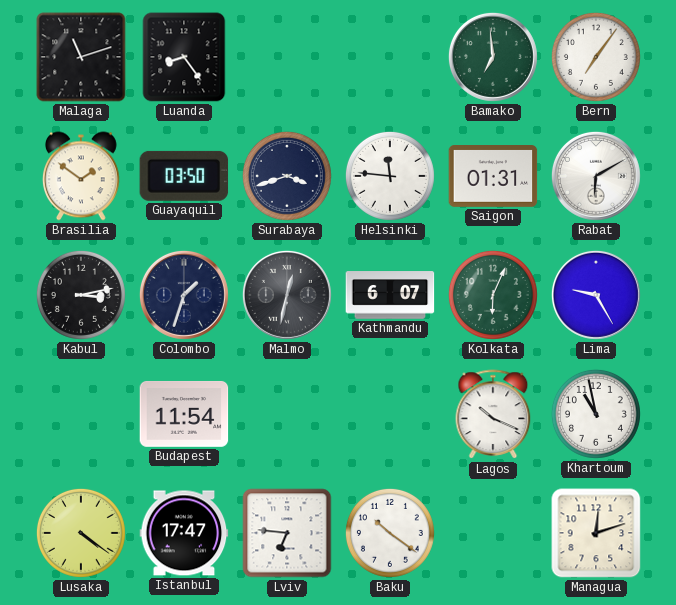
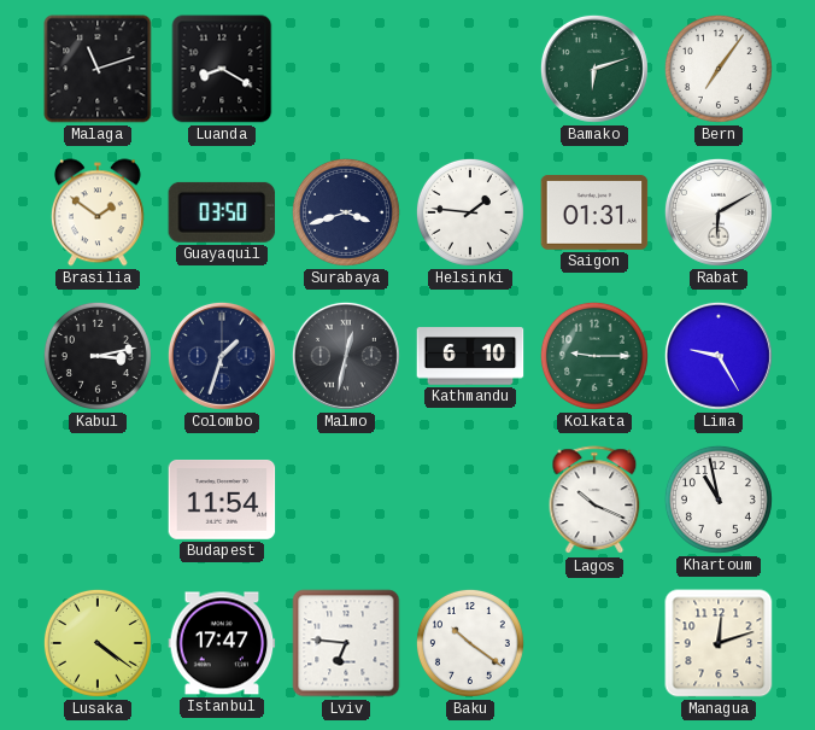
Luanda: 8:24 -> 8:20
Bamako: 6:59 -> 6:12
Helsinki: 11:46 -> 1:46
Kathmandu: 6:07 -> 6:10
Kolkata: 6:04 -> 9:15
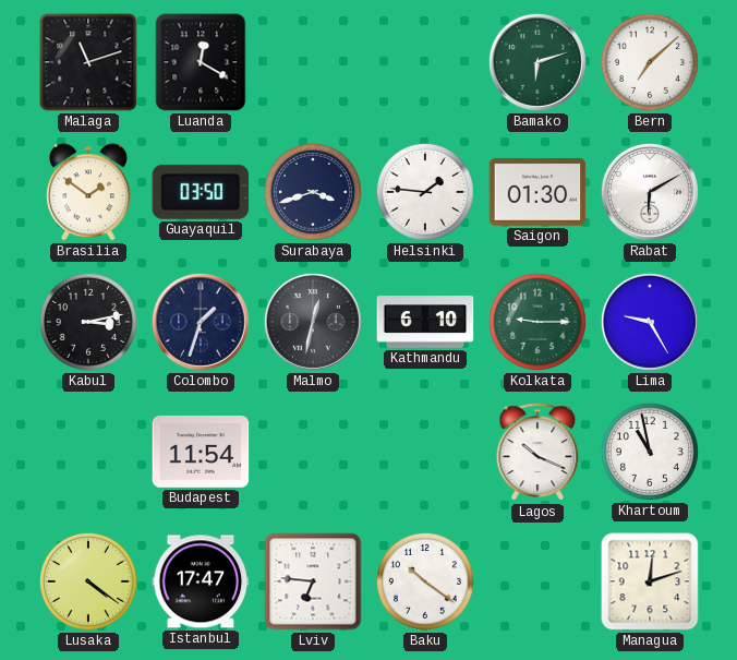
Luanda: 8:20 -> 12:20
Bern: 7:06 -> 7:08
Saigon: 01:31 -> 01:30
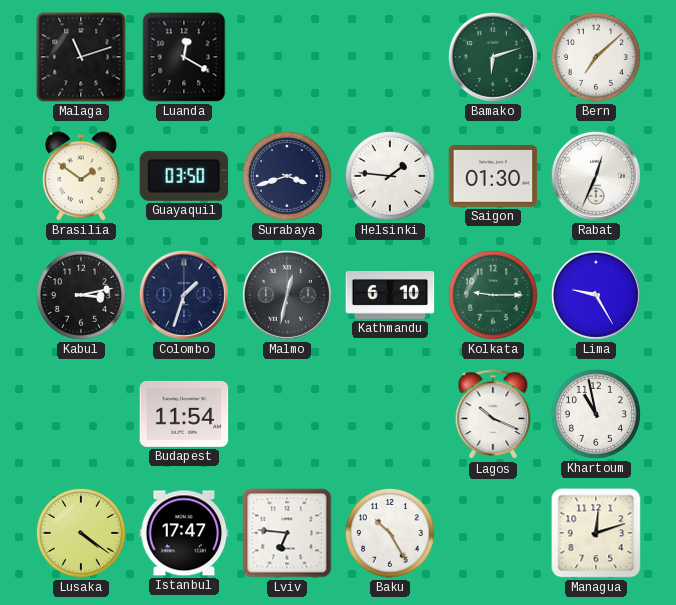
Rabat: 6:10 -> 12:34
Baku: 10:21 -> 10:25
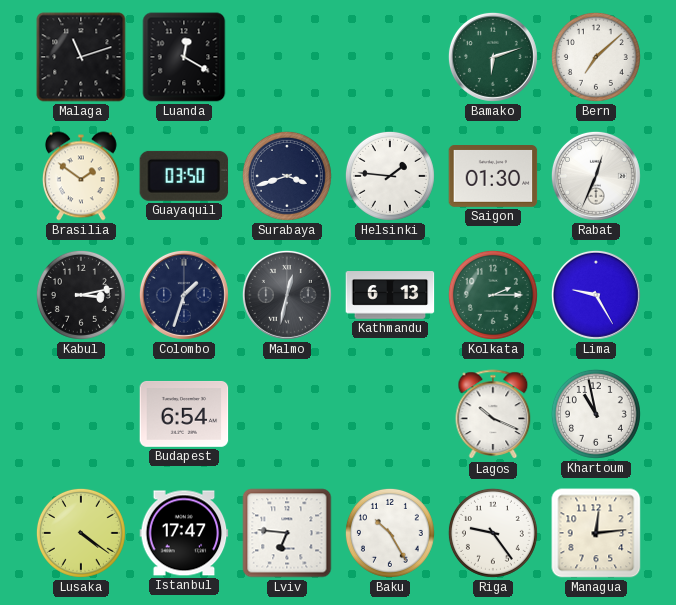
Kathmandu: 6:10 -> 6:13
Kolkata: 9:15 -> 2:15
Budapest: 11:54 -> 6:54
Riga: none -> 9:24
Managua: 12:12 -> 12:14
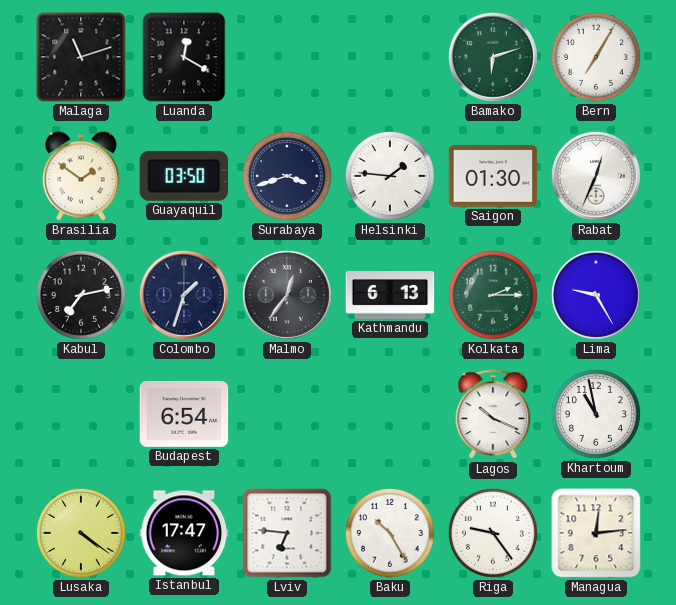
Bern: 7:08 -> 7:05
Kabul: 3:13 -> 7:13
Malmo: 12:32 -> 12:36
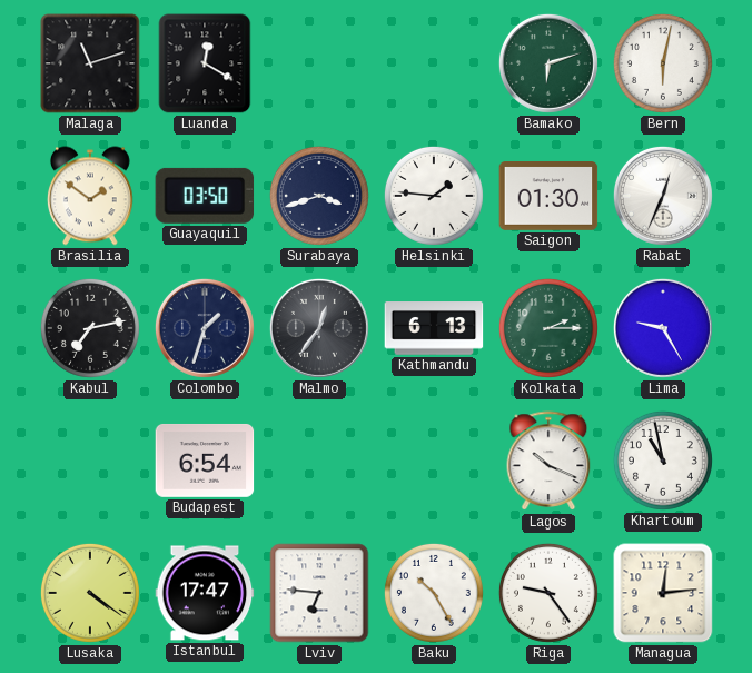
Bern: 7:05 -> 6:02
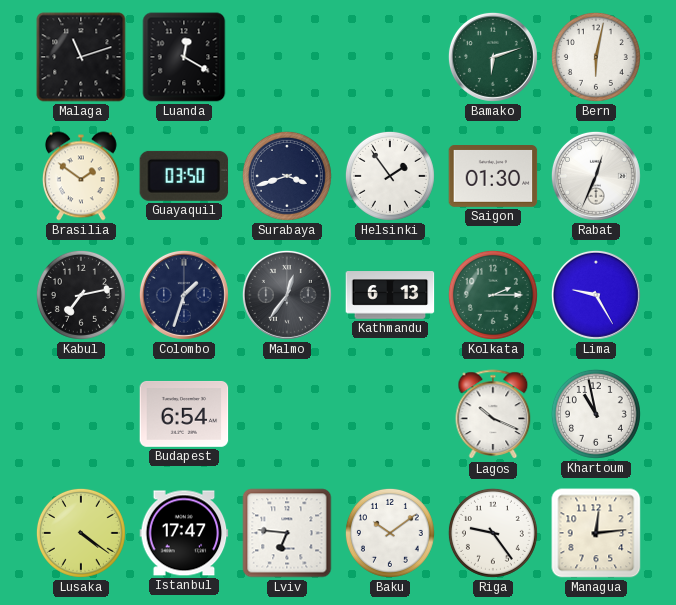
Helsinki: 1:46 -> 1:54
Baku: 10:25 -> 10:09
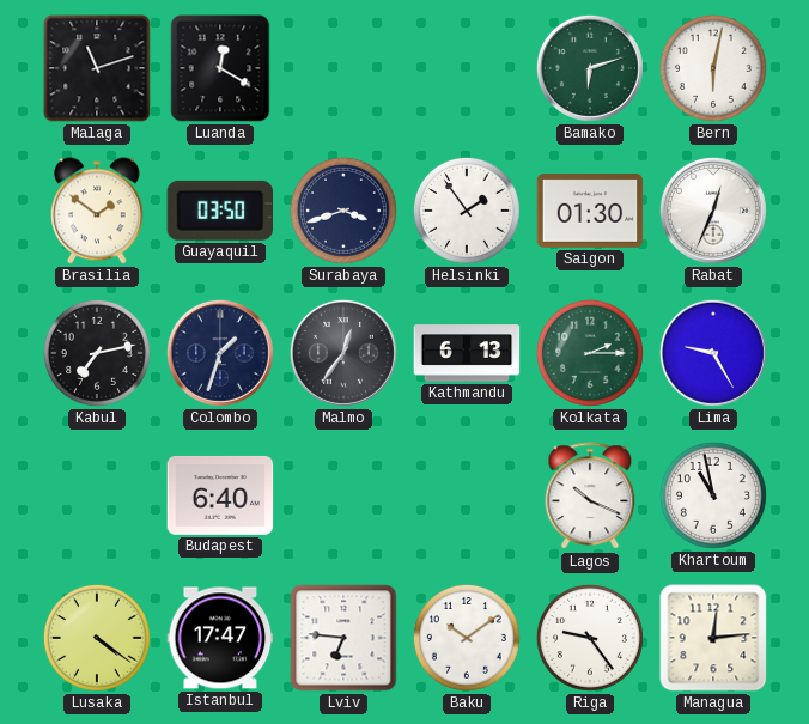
Budapest: 6:54 -> 6:40
